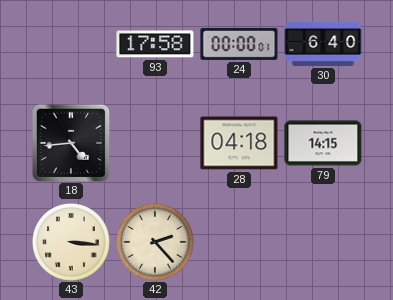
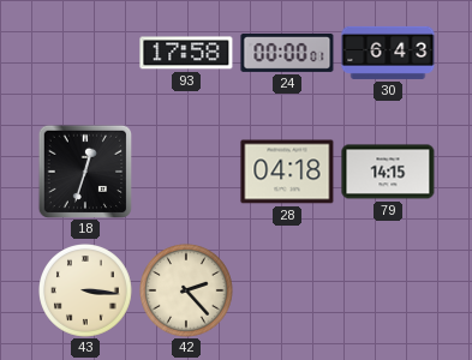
30: 6:40 -> 6:43
18: 4:44 -> 12:33
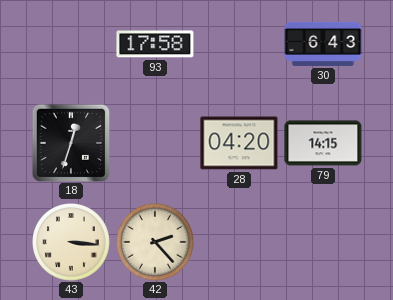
24: 00:00 -> none
28: 04:18 -> 04:20
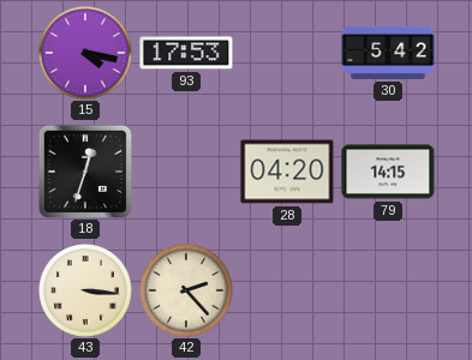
15: none -> 4:17
93: 17:58 -> 17:53
30: 6:43 -> 5:42
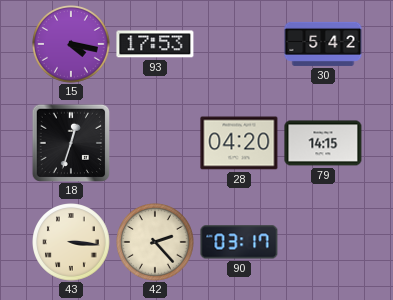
90: none -> 03:17
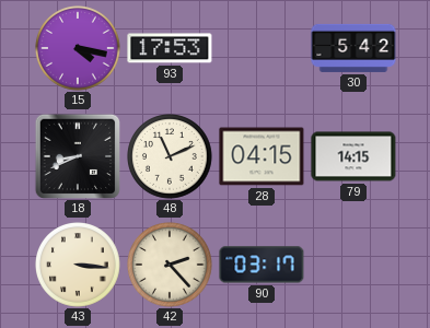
18: 12:33 -> 8:41
48: none -> 11:11
28: 04:20 -> 04:15
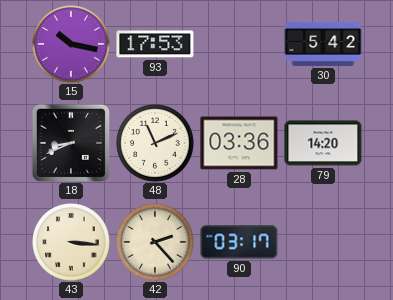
15: 4:17 -> 10:17
28: 04:15 -> 03:36
79: 14:15 -> 14:20
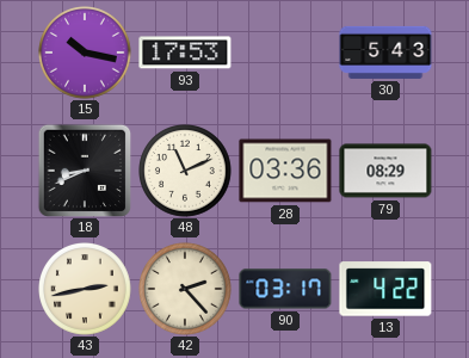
30: 5:42 -> 5:43
79: 14:20 -> 08:29
43: 3:16 -> 2:43
13: none -> 4:22
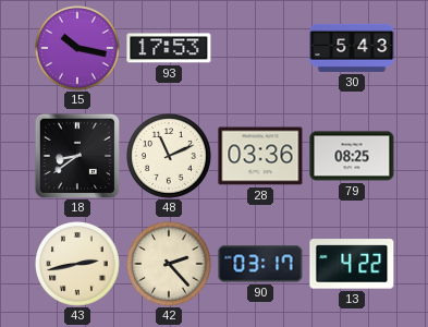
18: 8:41 -> 8:39
79: 08:29 -> 08:25
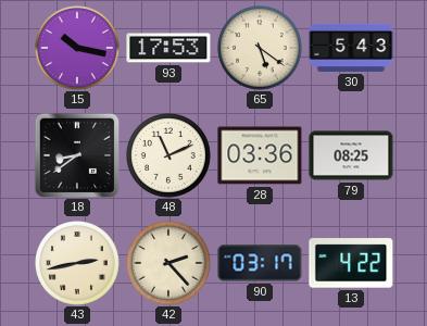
65: none -> 5:21
